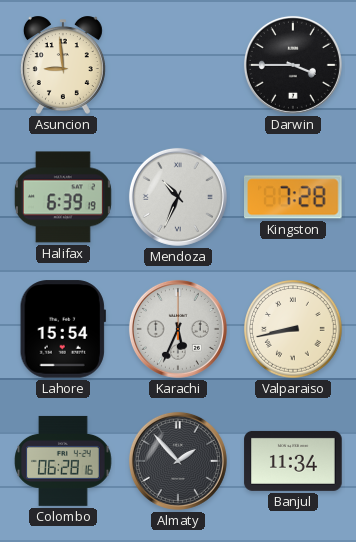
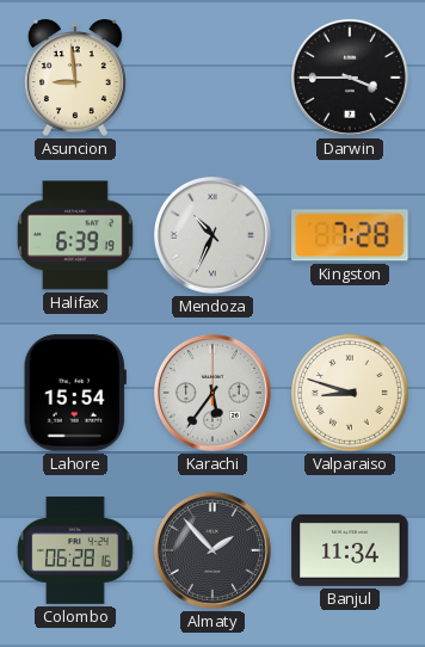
Karachi: 5:34 -> 5:36
Valparaiso: 8:43 -> 8:48
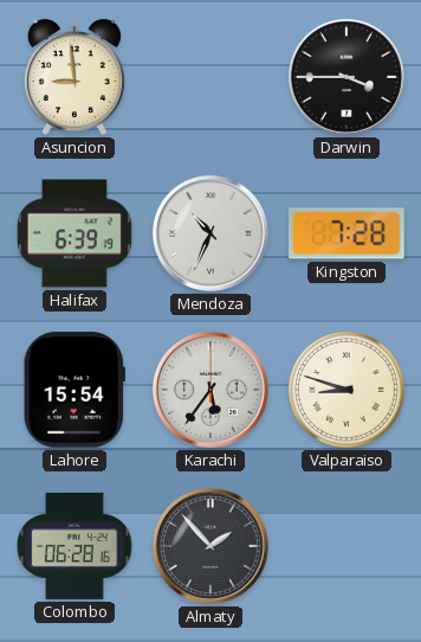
Banjul: 11:34 -> none
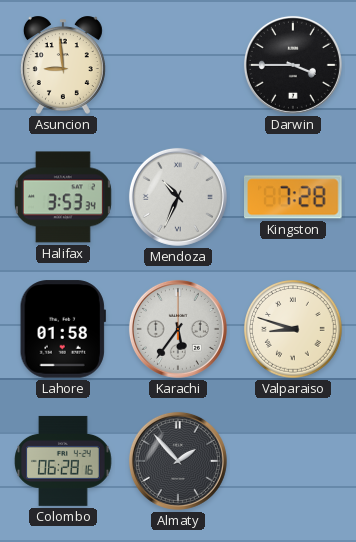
Halifax: 6:39 -> 3:53
Lahore: 15:54 -> 01:58
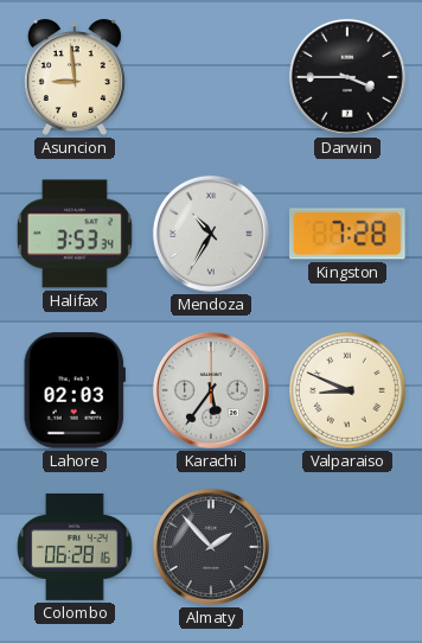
Mendoza: 10:34 -> 10:35
Lahore: 01:58 -> 02:03
Valparaiso: 8:48 -> 8:49
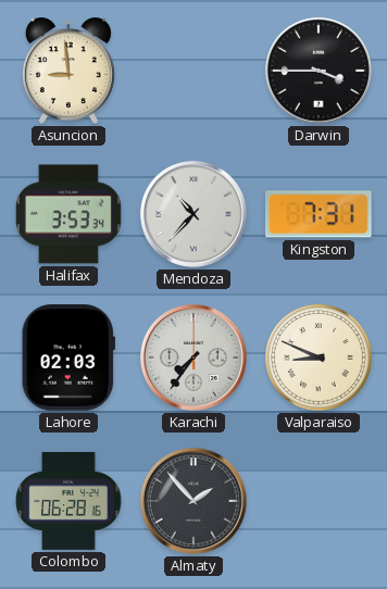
Mendoza: 10:35 -> 10:37
Kingston: 7:28 -> 7:31
Karachi: 5:36 -> 7:36
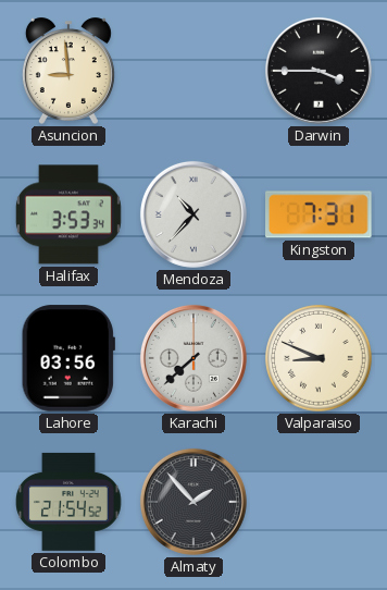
Lahore: 02:03 -> 03:56
Karachi: 7:36 -> 7:38
Colombo: 06:28 -> 21:54
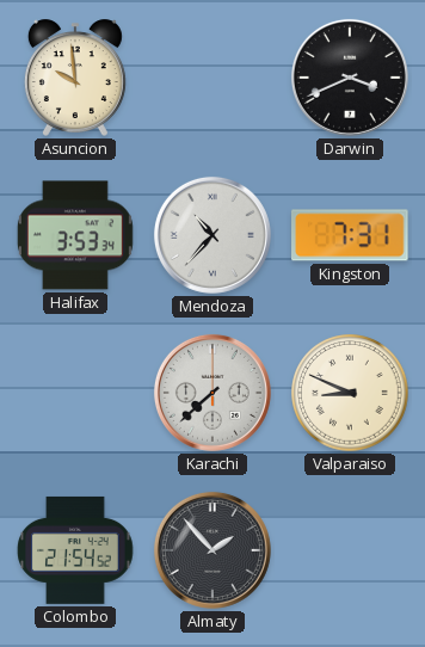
Asuncion: 8:59 -> 9:59
Darwin: 3:45 -> 3:41
Lahore: 03:56 -> none
